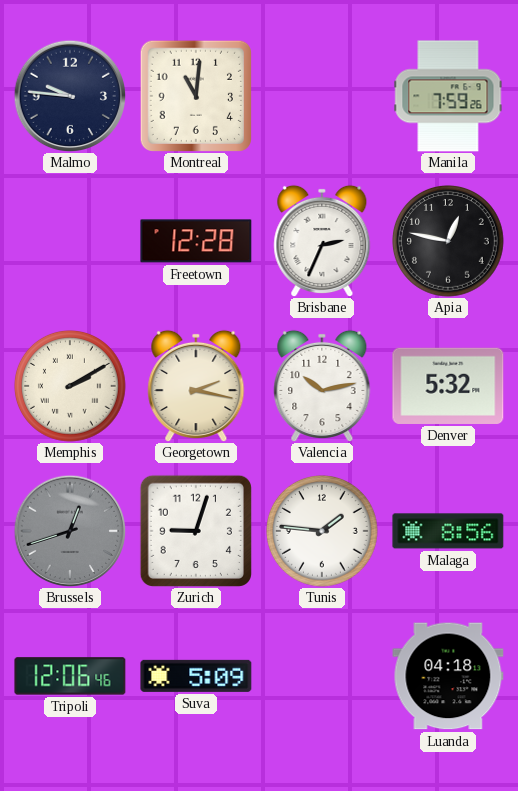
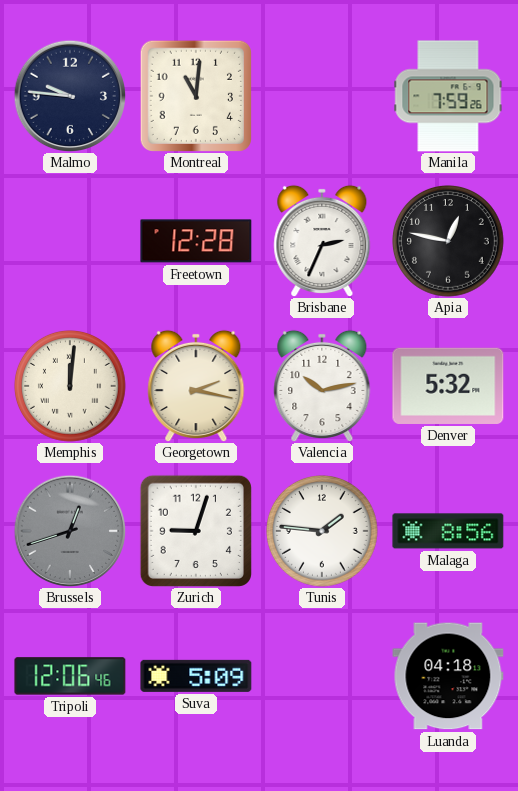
Memphis: 2:10 -> 12:01
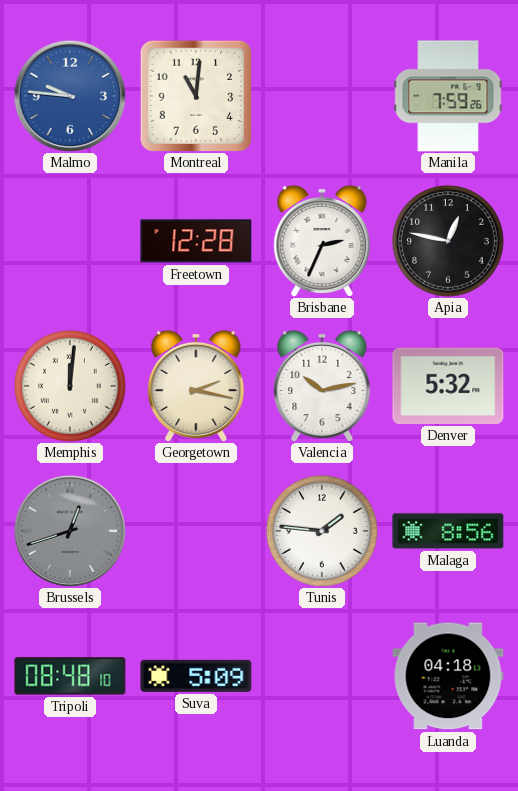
Malmo dial: navy -> blue
Zurich: 9:03 -> none
Tripoli: 12:06 -> 08:48
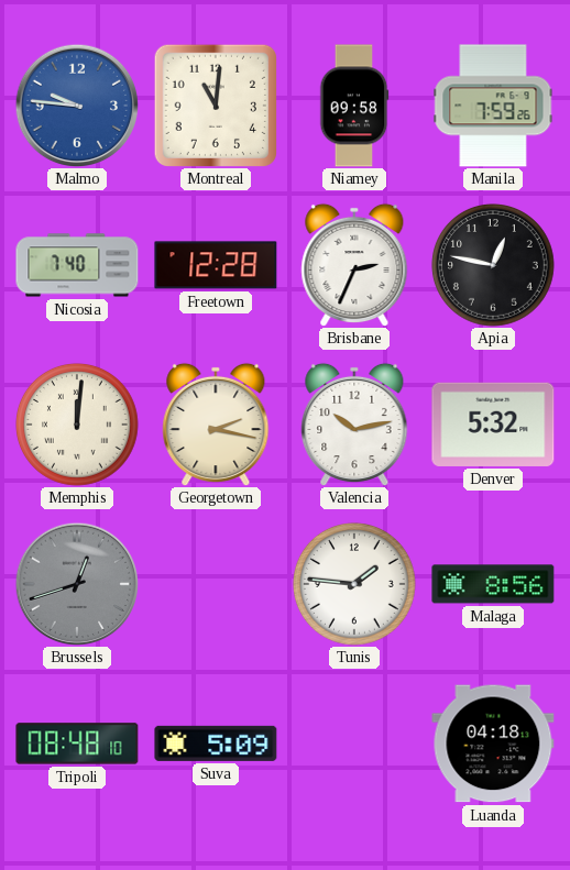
Niamey: none -> 09:58
Nicosia: none -> 7:40
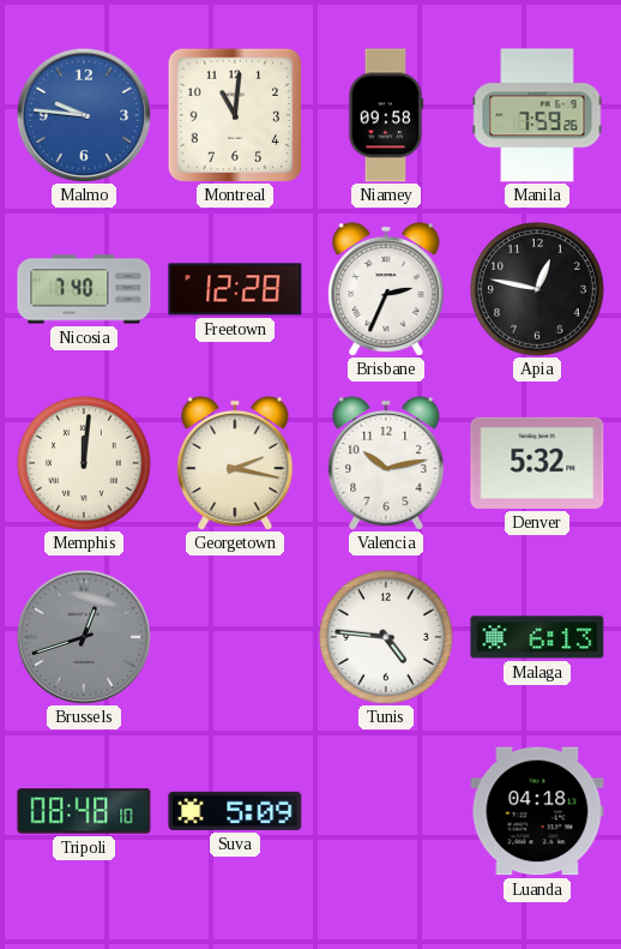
Tunis: 1:46 -> 4:46
Malaga: 8:56 -> 6:13
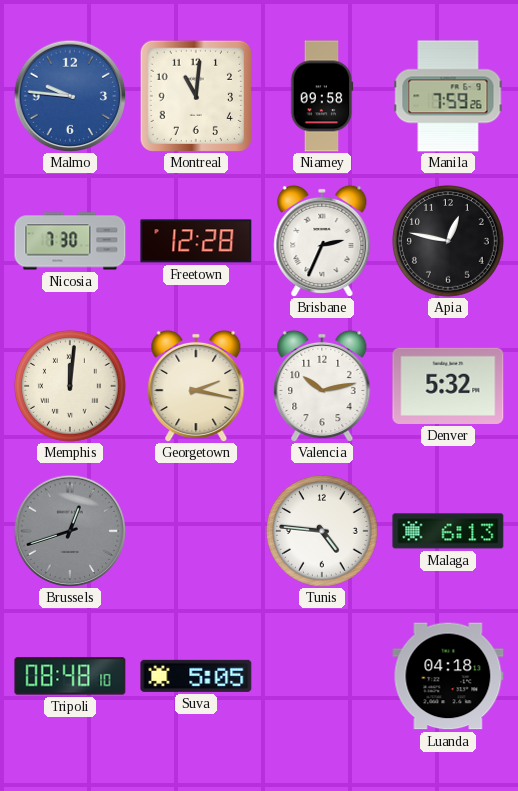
Nicosia: 7:40 -> 7:30
Suva: 5:09 -> 5:05
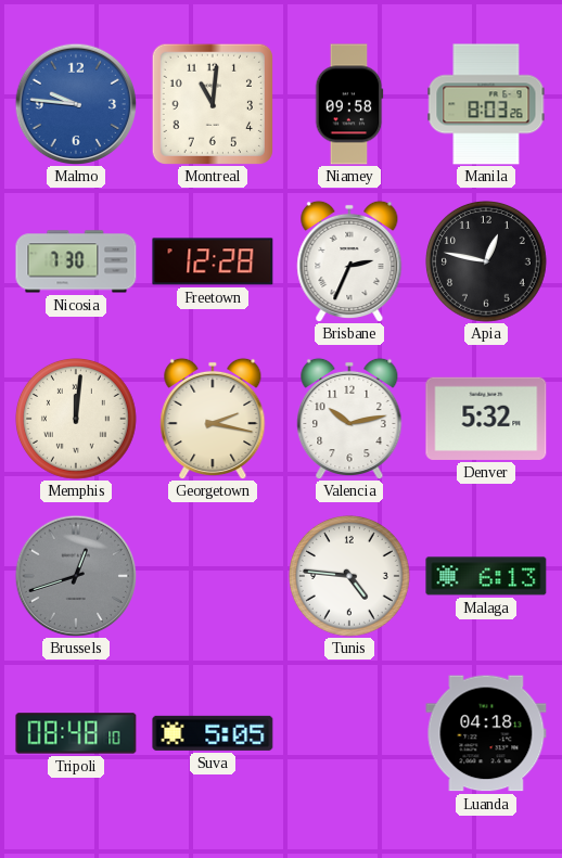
Manila: 7:59 -> 8:03
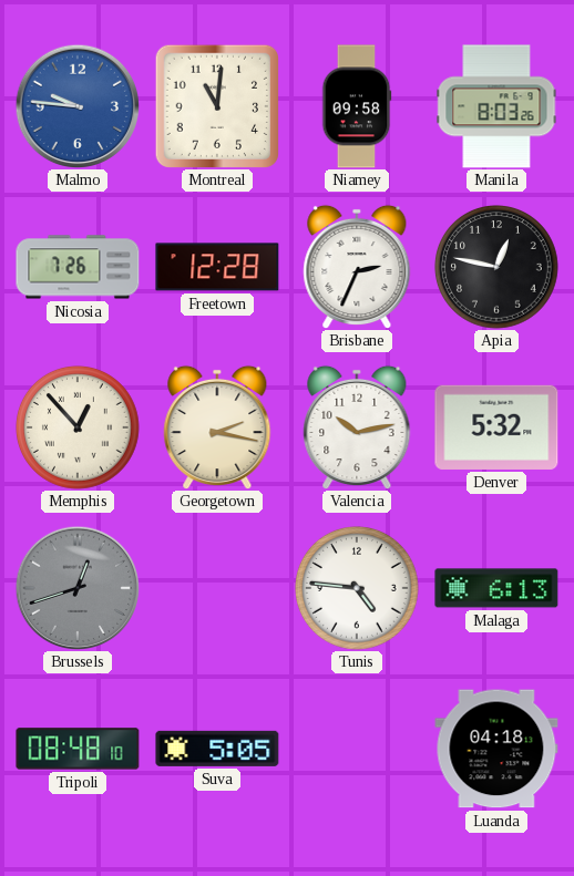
Nicosia: 7:30 -> 7:26
Memphis: 12:01 -> 12:53
